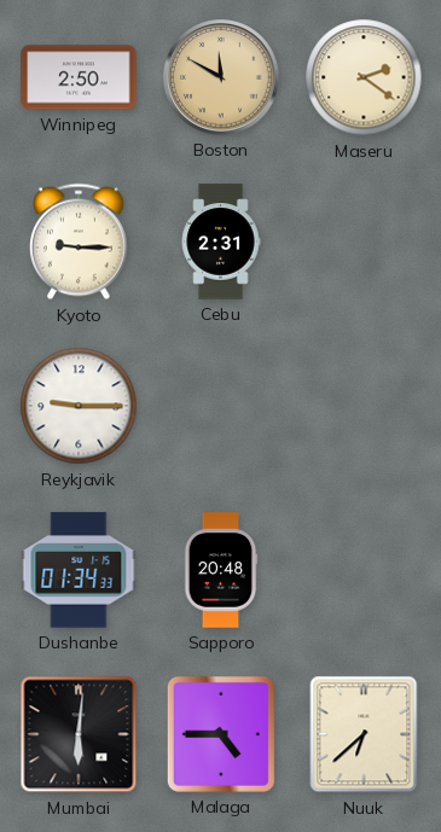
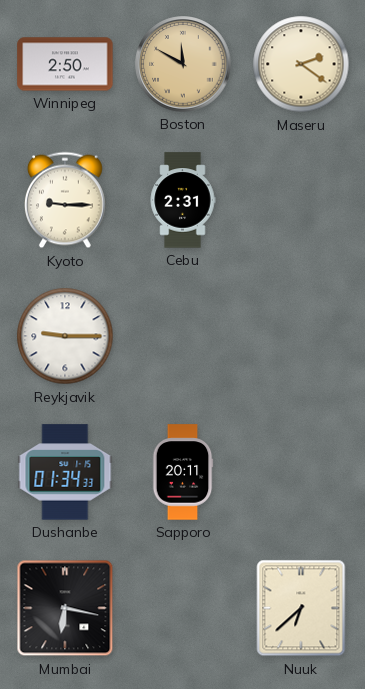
Sapporo: 20:48 -> 20:11
Mumbai: 6:01 -> 6:17
Malaga: 4:45 -> none
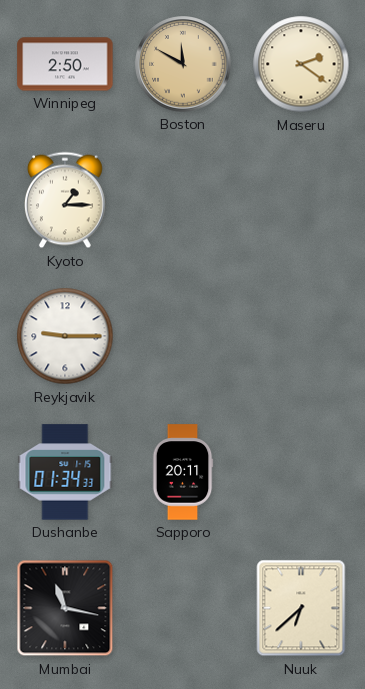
Kyoto: 9:15 -> 1:15
Cebu: 2:31 -> none
Mumbai: 6:17 -> 11:17
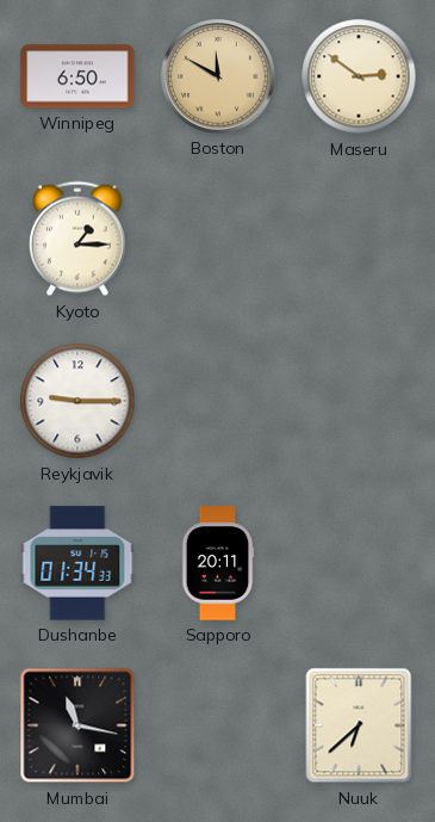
Winnipeg: 2:50 -> 6:50
Maseru: 2:21 -> 2:51
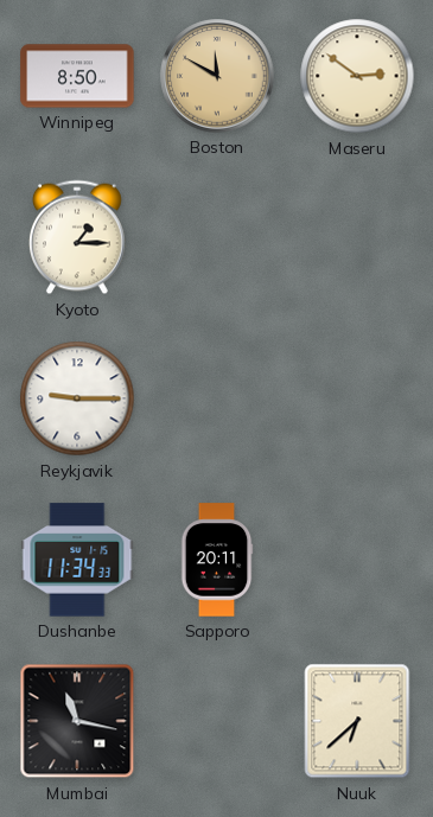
Winnipeg: 6:50 -> 8:50
Dushanbe: 01:34 -> 11:34
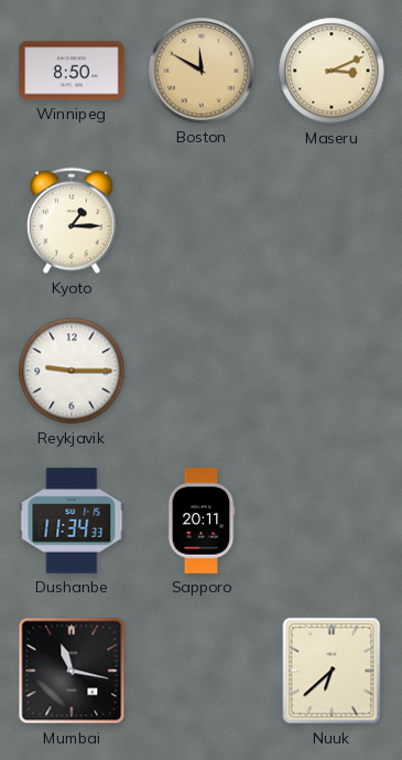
Maseru: 2:51 -> 3:11
